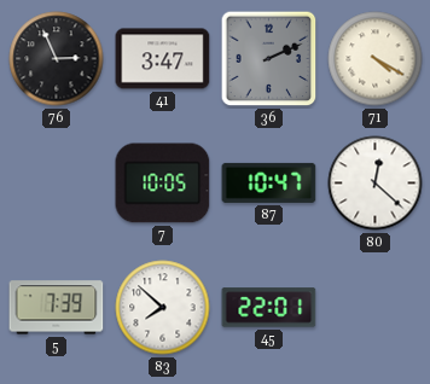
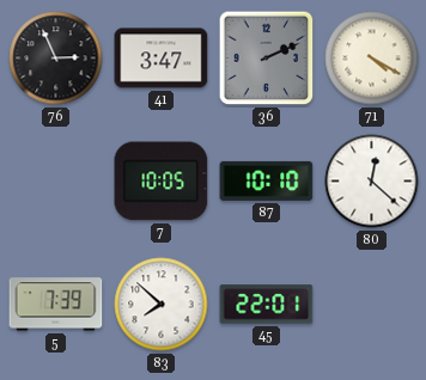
87: 10:47 -> 10:10
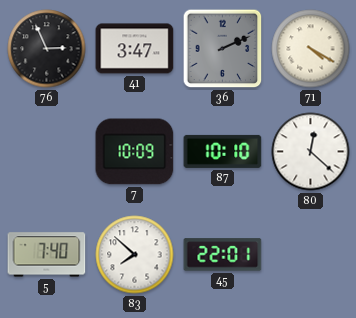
7: 10:05 -> 10:09
5: 7:39 -> 7:40
